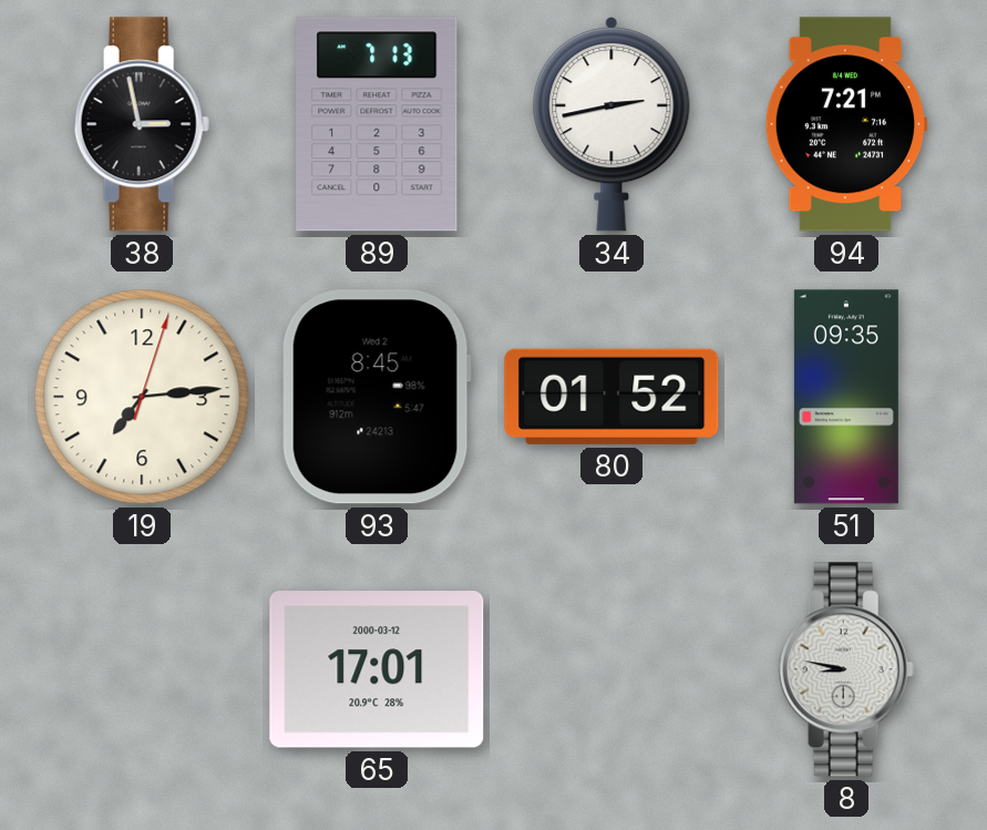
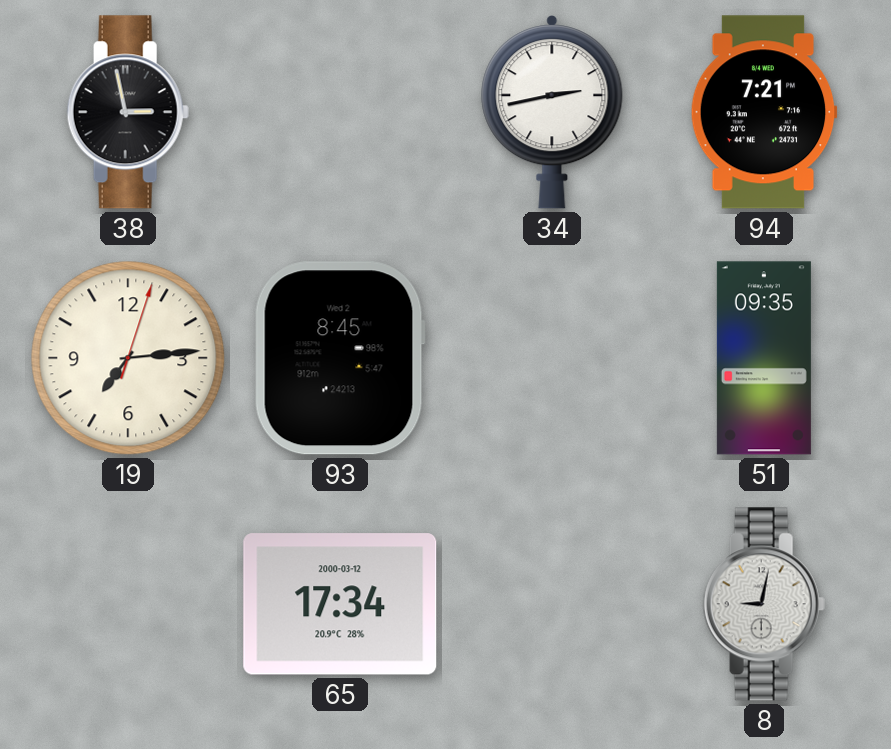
89: 7:13 -> none
80: 01:52 -> none
65: 17:01 -> 17:34
8: 8:47 -> 9:02
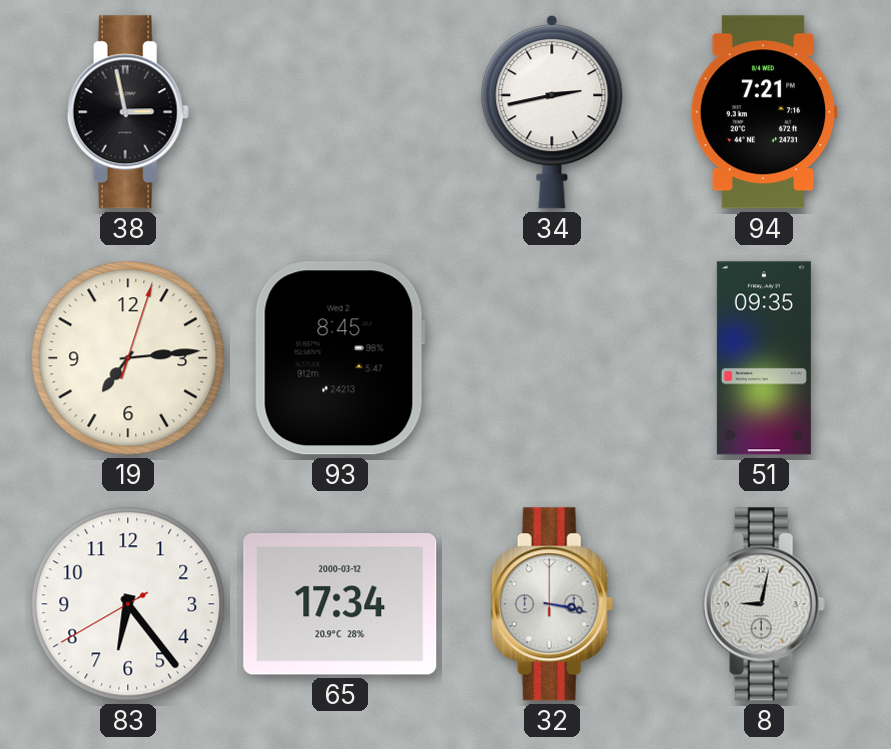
83: none -> 6:23
32: none -> 3:17
